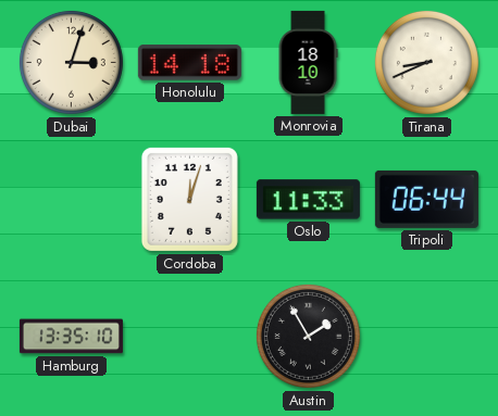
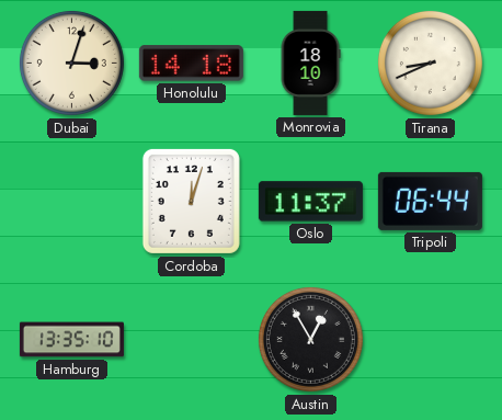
Oslo: 11:33 -> 11:37
Austin: 1:55 -> 12:55
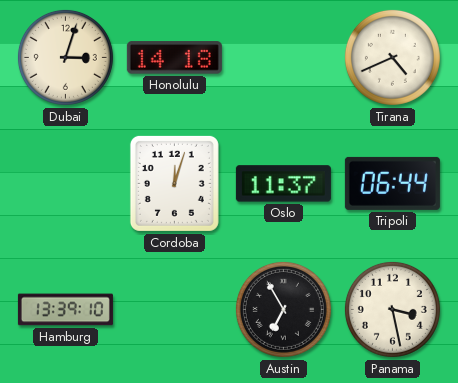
Monrovia: 18:10 -> none
Tirana: 8:41 -> 4:41
Hamburg: 13:35 -> 13:39
Austin: 12:55 -> 6:55
Panama: none -> 3:28
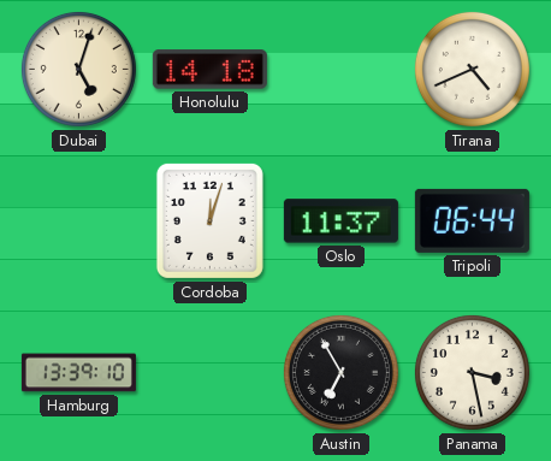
Dubai: 3:03 -> 5:03
